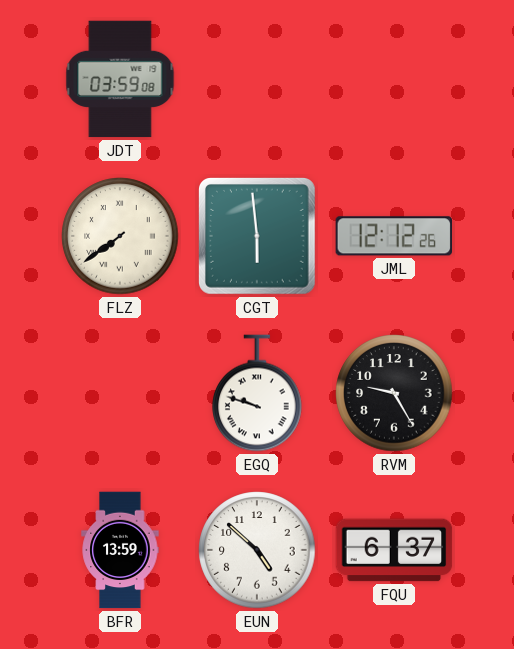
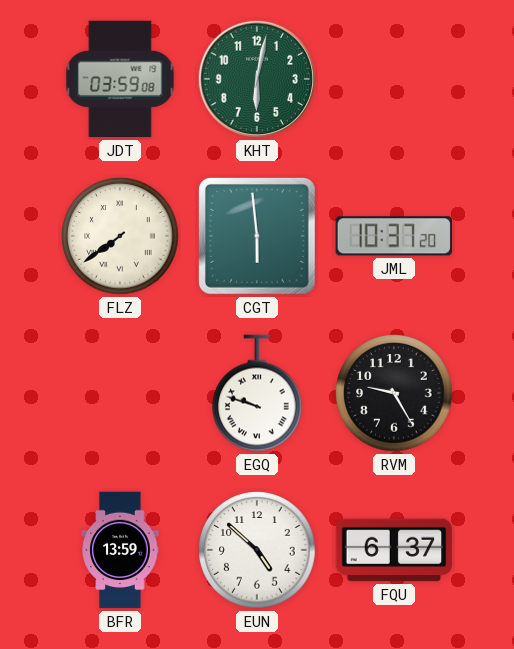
KHT: none -> 6:02
JML: 12:12 -> 10:37
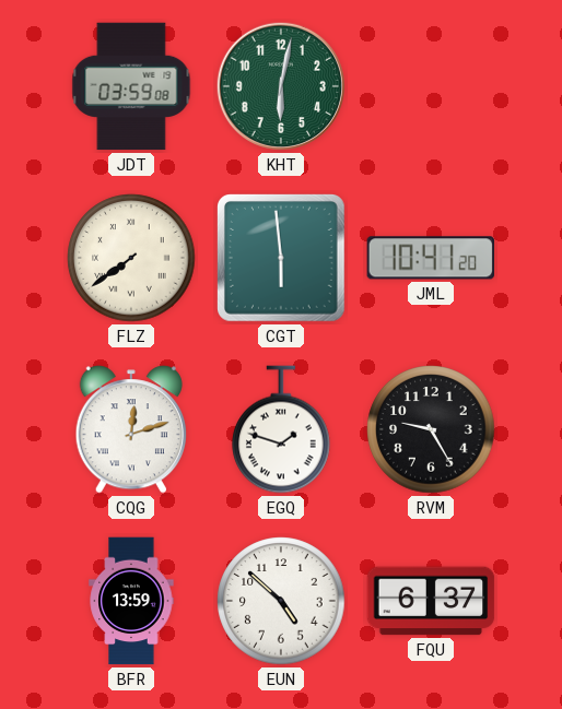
JML: 10:37 -> 10:41
CQG: none -> 12:12
EGQ: 9:48 -> 1:48
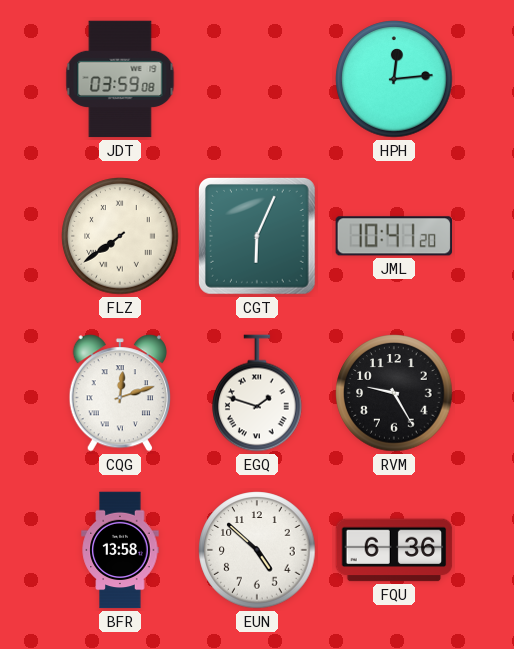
KHT: 6:02 -> none
HPH: none -> 12:14
CGT: 5:59 -> 6:04
BFR: 13:59 -> 13:58
FQU: 6:37 -> 6:36
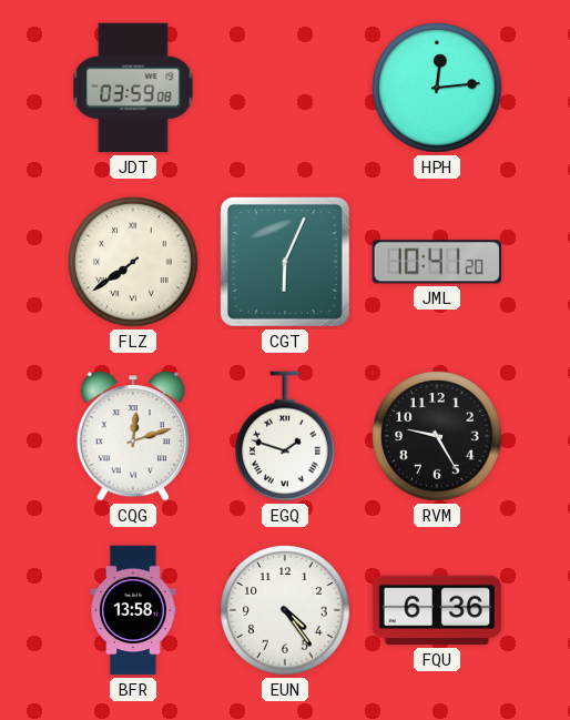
EUN: 4:52 -> 4:24
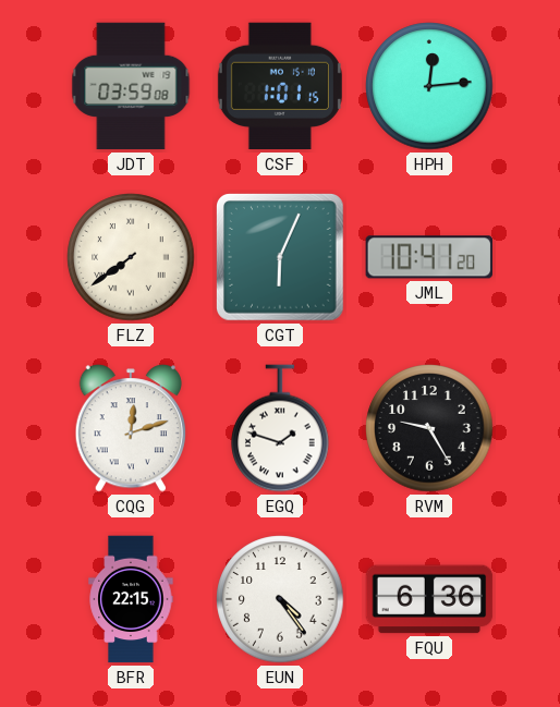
CSF: none -> 1:01
BFR: 13:58 -> 22:15
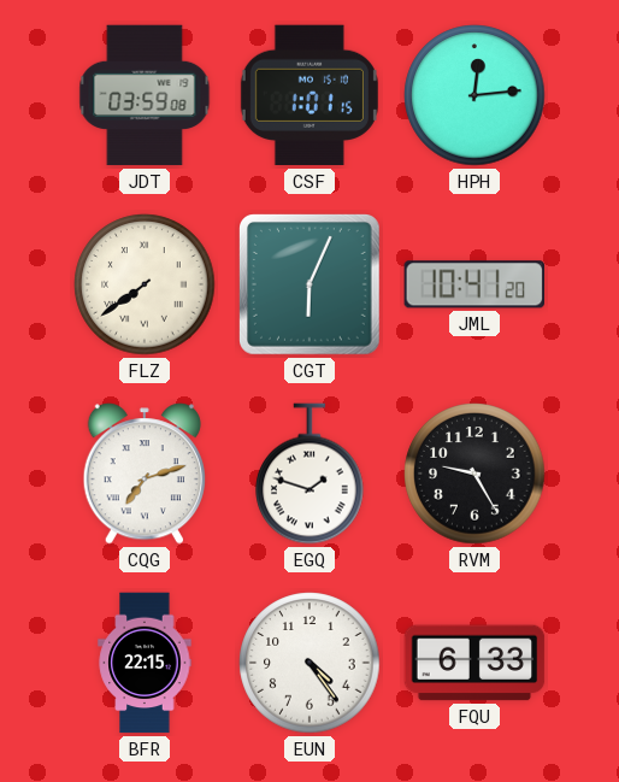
CQG: 12:12 -> 7:12
FQU: 6:36 -> 6:33
